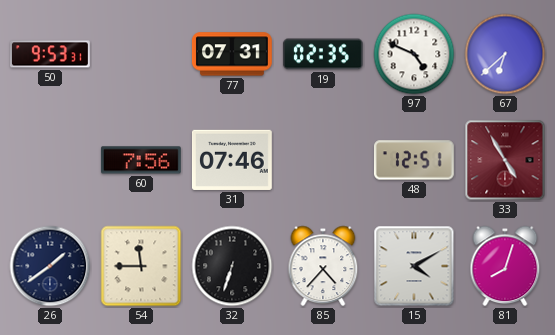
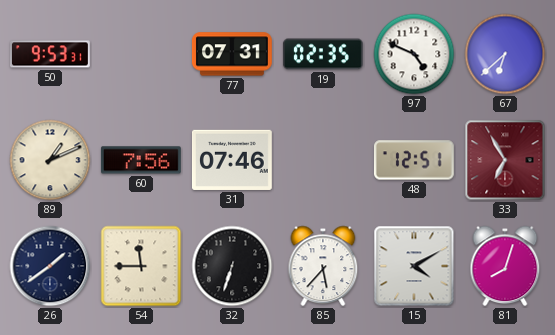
89: none -> 1:11
33: 4:55 -> 6:55
85: 4:37 -> 5:37
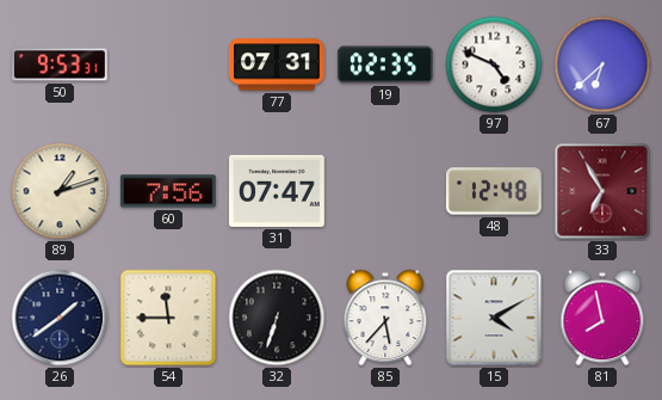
89: 1:11 -> 1:12
31: 07:46 -> 07:47
48: 12:51 -> 12:48
81: 8:03 -> 7:58
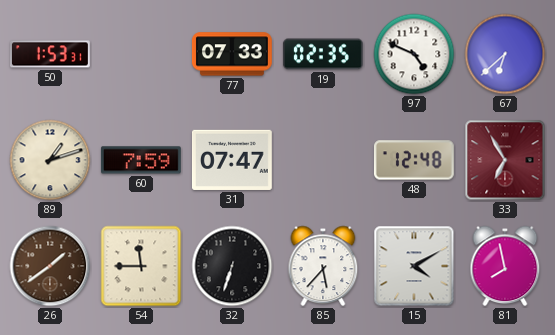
50: 9:53 -> 1:53
77: 07:31 -> 07:33
60: 7:56 -> 7:59
26 dial: navy -> brown
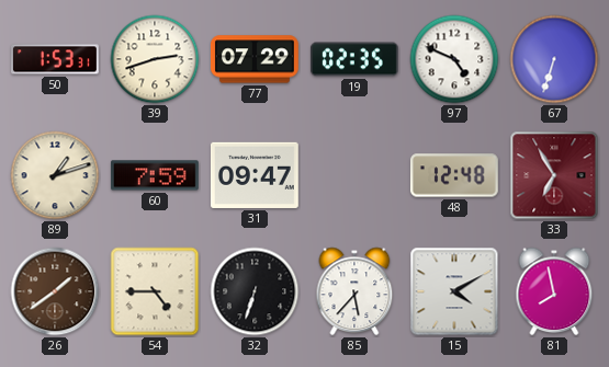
39: none -> 2:42
77: 07:33 -> 07:29
67: 6:38 -> 6:33
31: 07:47 -> 09:47
54: 11:45 -> 4:45
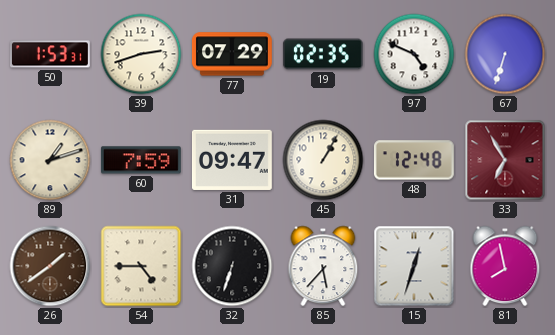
45: none -> 1:05
15: 4:10 -> 12:33
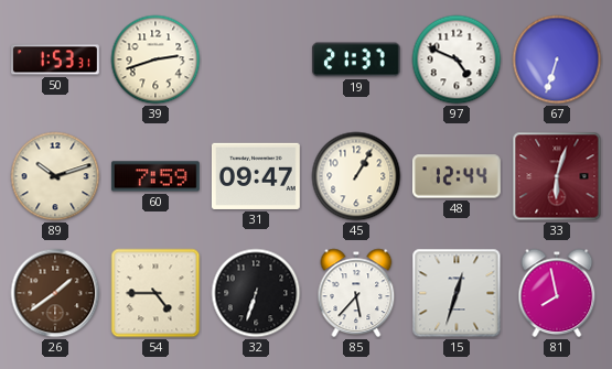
77: 07:29 -> none
19: 02:35 -> 21:37
89: 1:12 -> 10:12
48: 12:48 -> 12:44
33: 6:55 -> 6:03
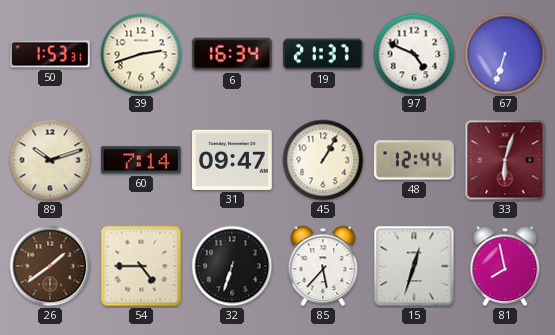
6: none -> 16:34
60: 7:59 -> 7:14
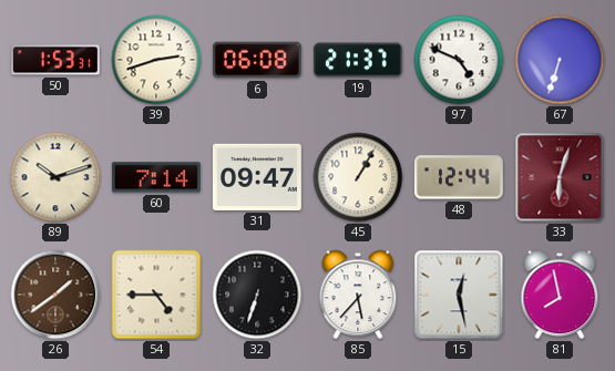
6: 16:34 -> 06:08
15: 12:33 -> 12:28
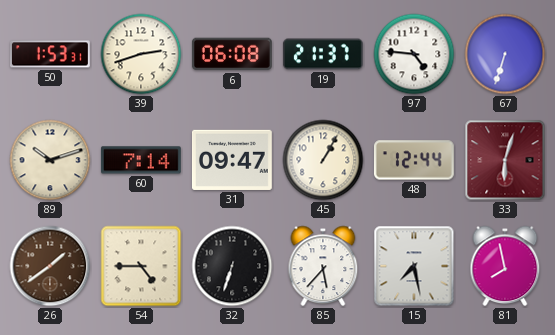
97: 4:49 -> 4:46
15: 12:28 -> 7:28
